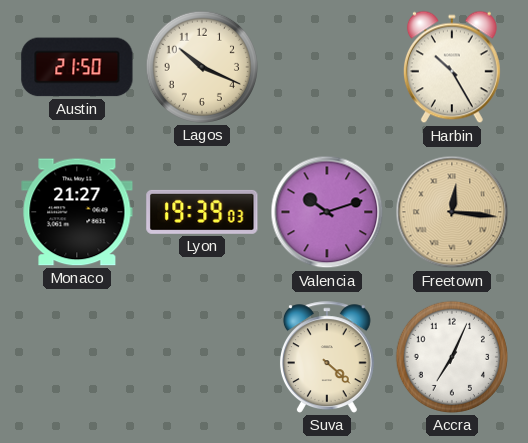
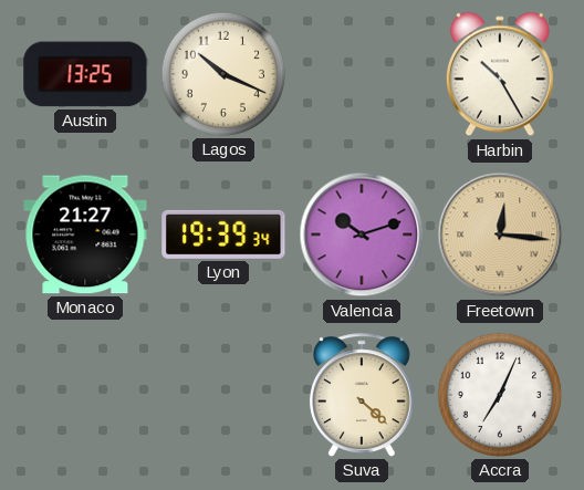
Austin: 21:50 -> 13:25
Lyon: 19:39:03 -> 19:39:34
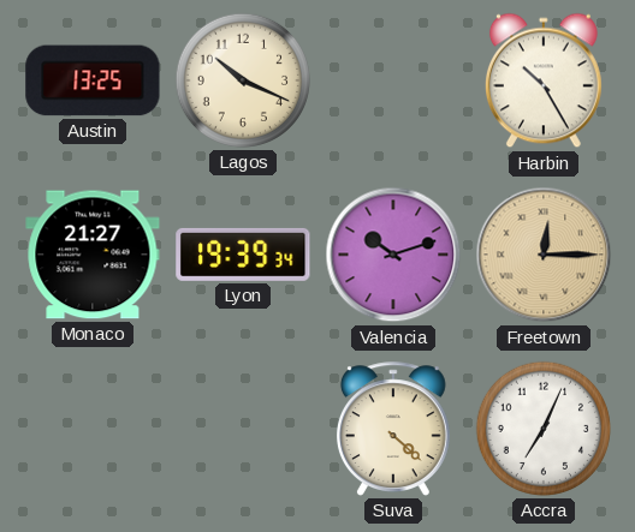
Freetown: 12:16 -> 12:15
